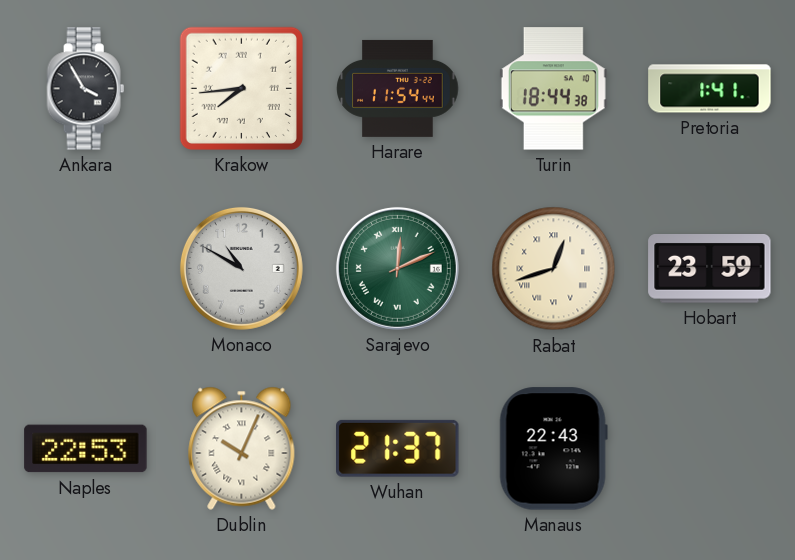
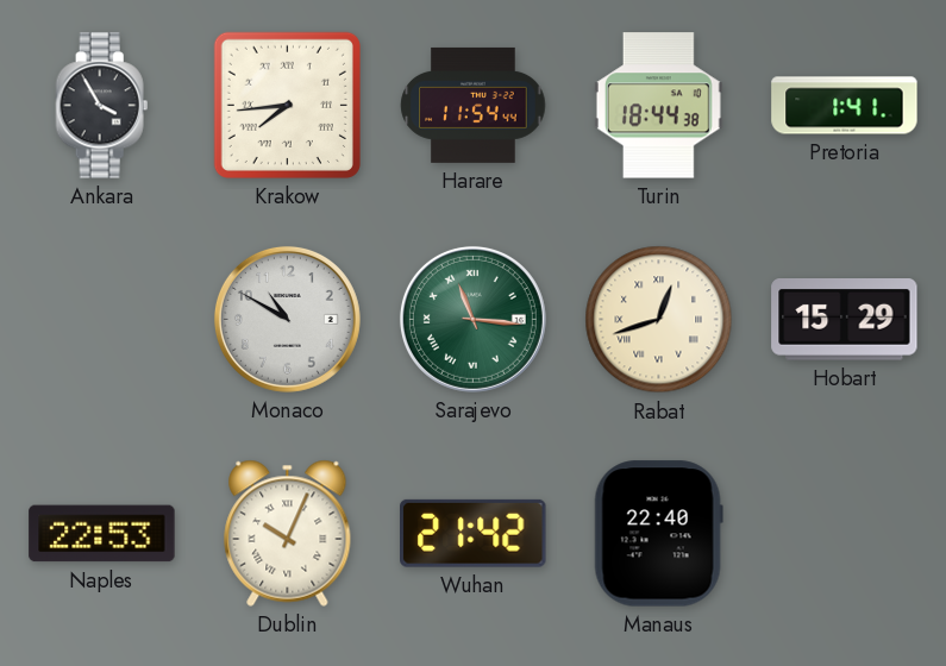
Sarajevo: 12:11 -> 11:16
Hobart: 23:59 -> 15:29
Wuhan: 21:37 -> 21:42
Manaus: 22:43 -> 22:40
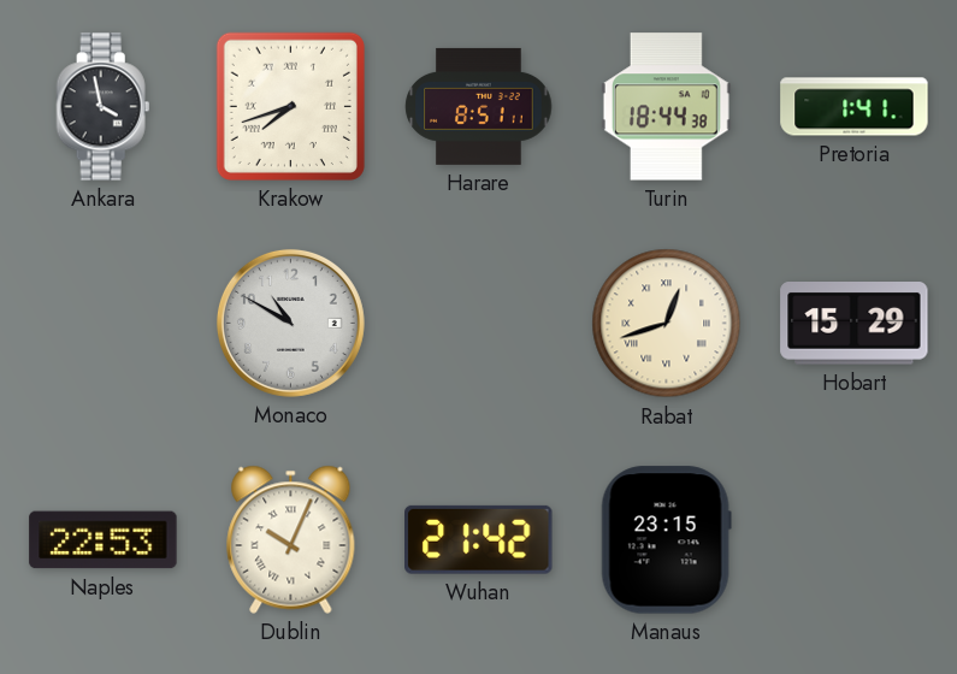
Ankara: 3:55 -> 3:58
Krakow: 7:44 -> 7:42
Harare: 11:54 -> 8:51
Sarajevo: 11:16 -> none
Manaus: 22:40 -> 23:15
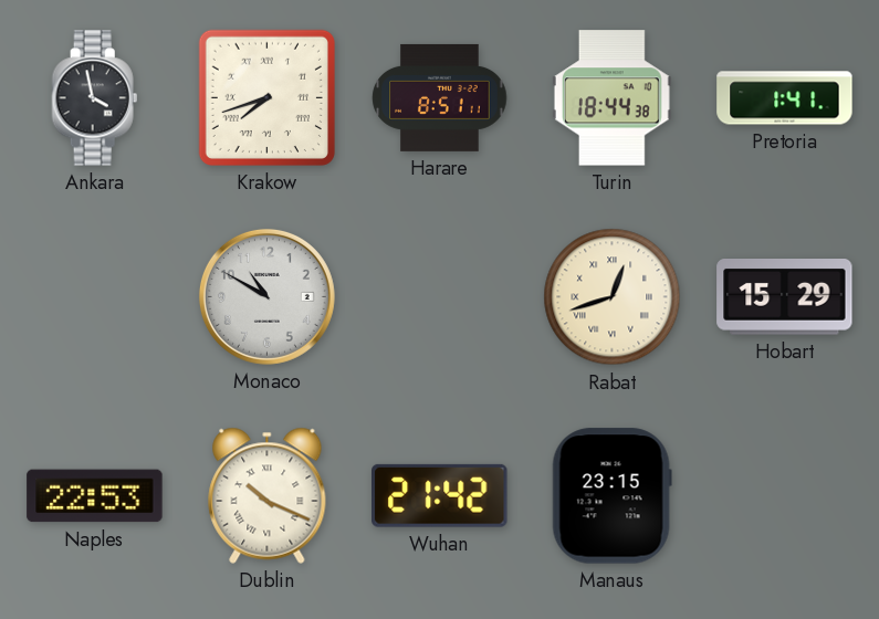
Dublin: 10:04 -> 10:19
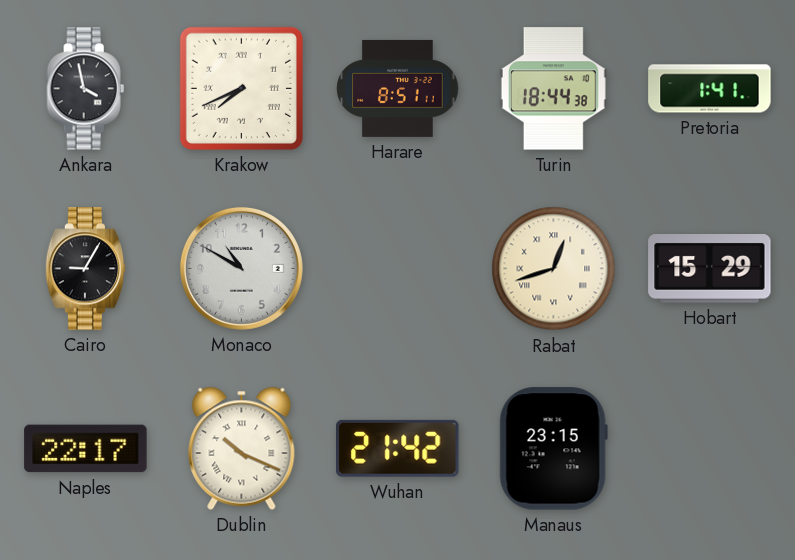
Krakow: 7:42 -> 7:41
Cairo: none -> 9:05
Naples: 22:53 -> 22:17
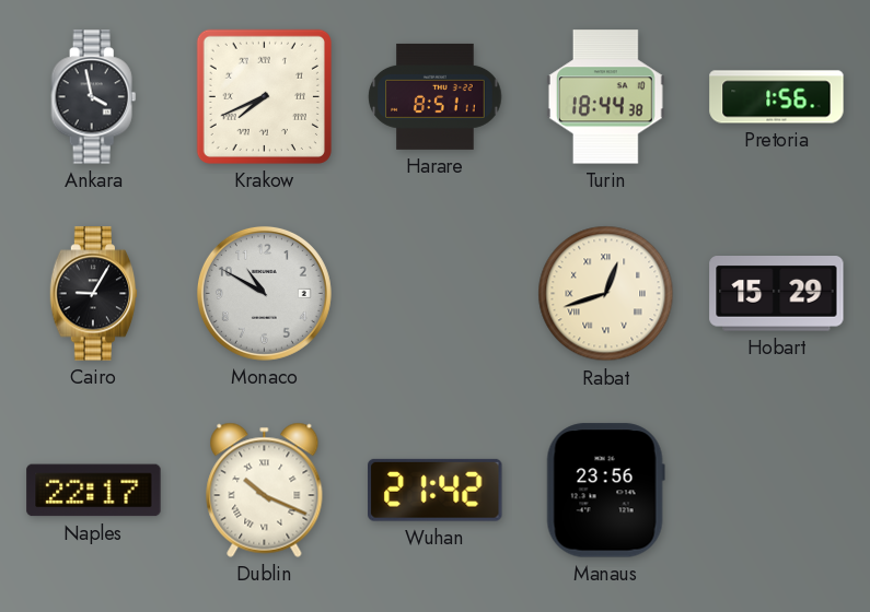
Pretoria: 1:41 -> 1:56
Manaus: 23:15 -> 23:56
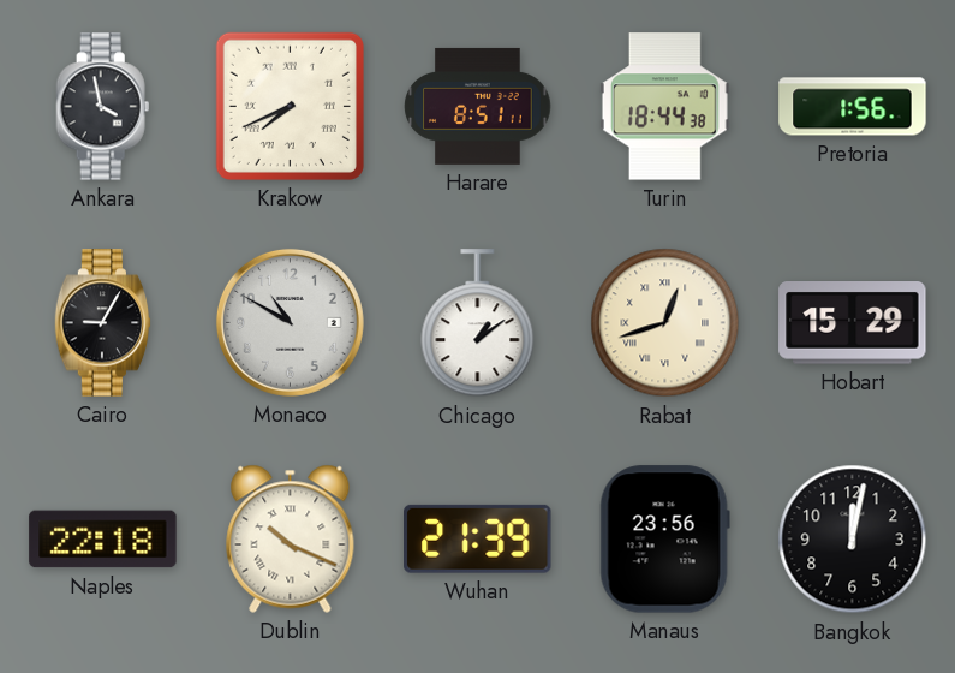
Chicago: none -> 1:09
Naples: 22:17 -> 22:18
Wuhan: 21:42 -> 21:39
Bangkok: none -> 12:02
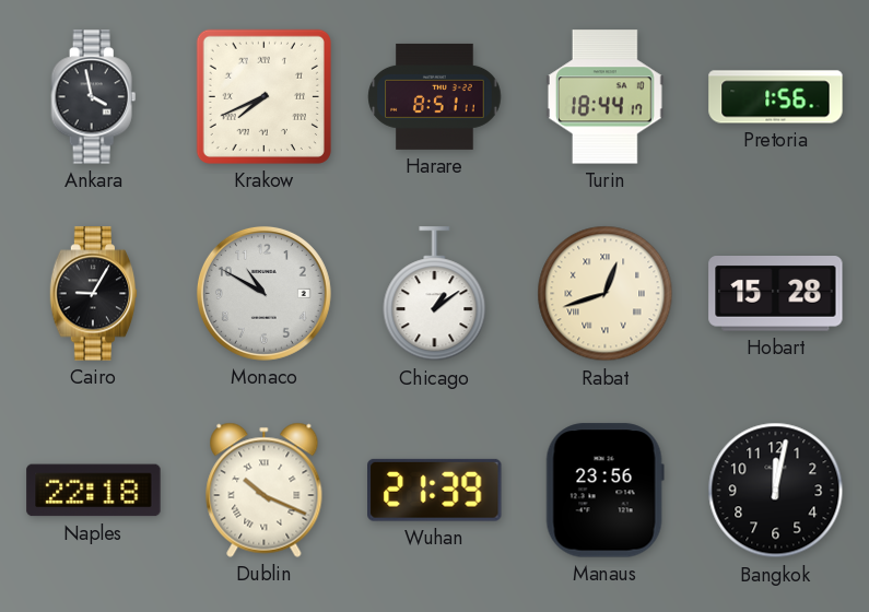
Turin: 18:44:38 -> 18:44:17
Hobart: 15:29 -> 15:28
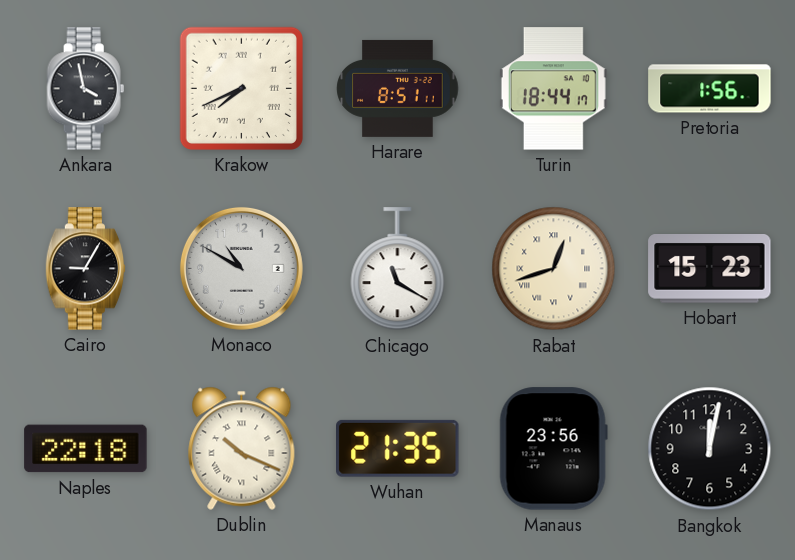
Chicago: 1:09 -> 11:20
Hobart: 15:28 -> 15:23
Wuhan: 21:39 -> 21:35
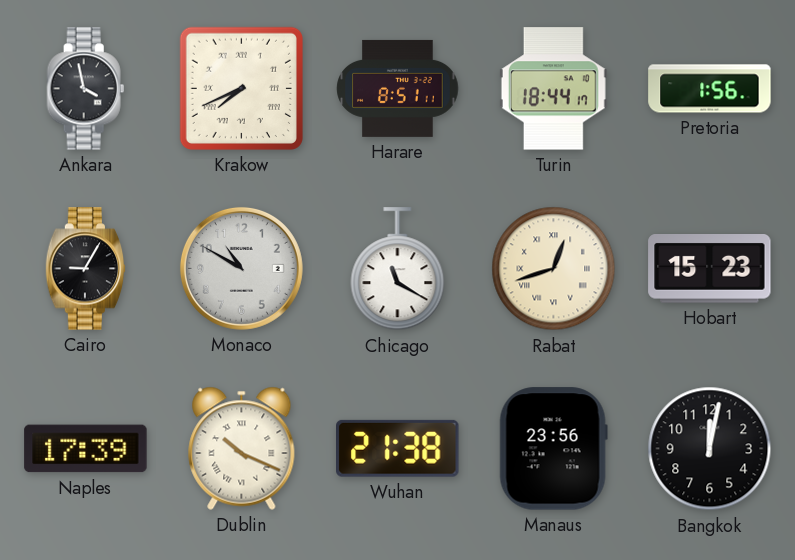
Naples: 22:18 -> 17:39
Wuhan: 21:35 -> 21:38
